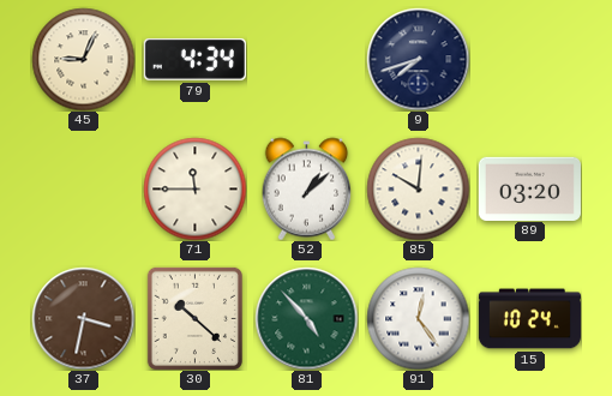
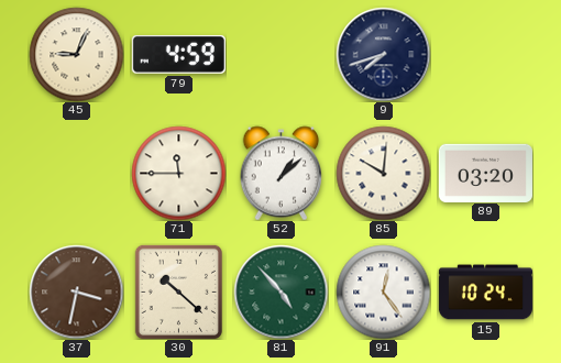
79: 4:34 -> 4:59
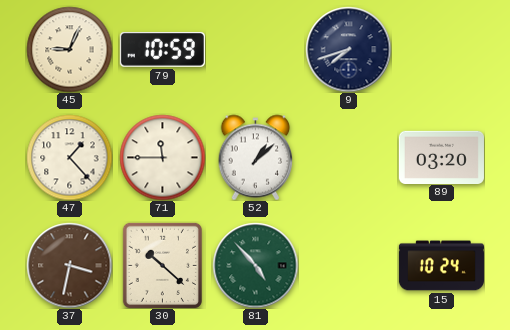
79: 4:59 -> 10:59
47: none -> 1:23
85: 10:01 -> none
91: 12:24 -> none
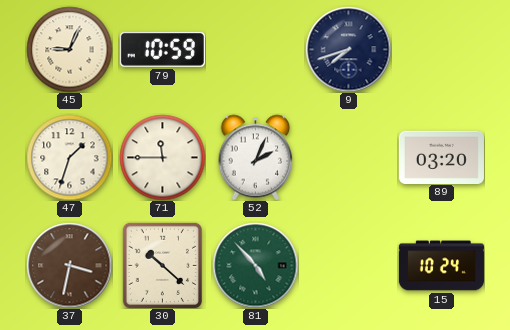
47: 1:23 -> 1:33
52: 1:08 -> 2:04
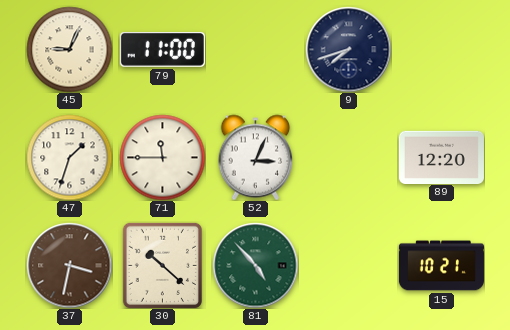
79: 10:59 -> 11:00
52: 2:04 -> 3:04
89: 03:20 -> 12:20
15: 10:24 -> 10:21
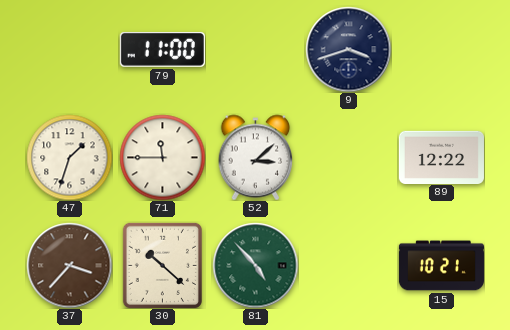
45: 9:04 -> none
9: 7:42 -> 3:42
52: 3:04 -> 3:08
89: 12:20 -> 12:22
37: 3:32 -> 3:37
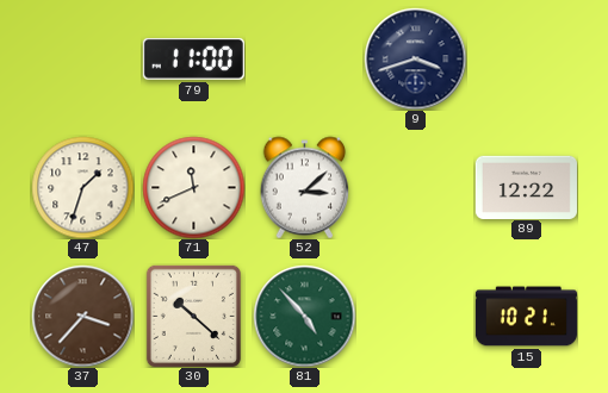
71: 11:45 -> 11:41
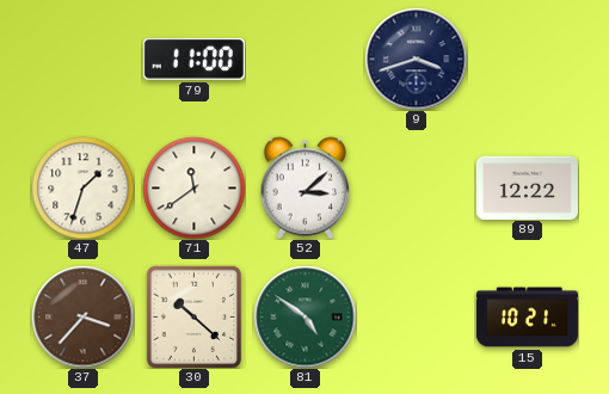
71: 11:41 -> 11:39
81: 4:53 -> 4:51
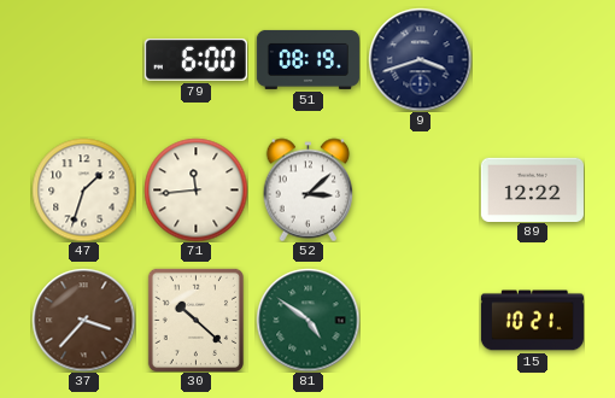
79: 11:00 -> 6:00
51: none -> 08:19
71: 11:39 -> 11:44
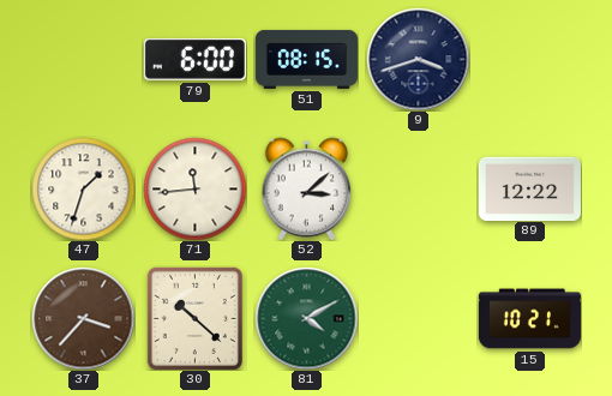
51: 08:19 -> 08:15
81: 4:51 -> 4:10
